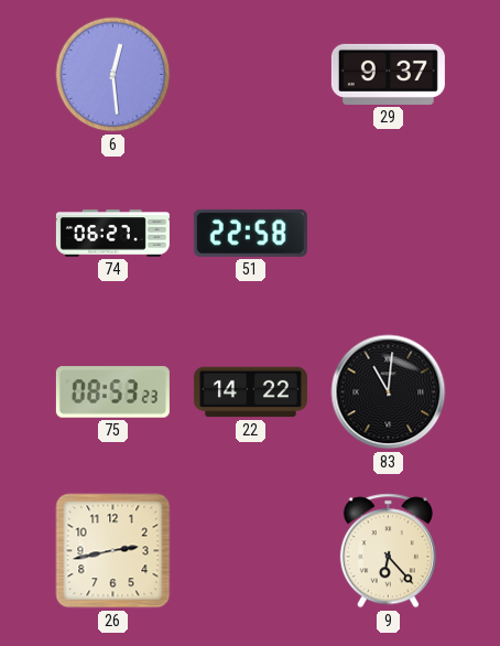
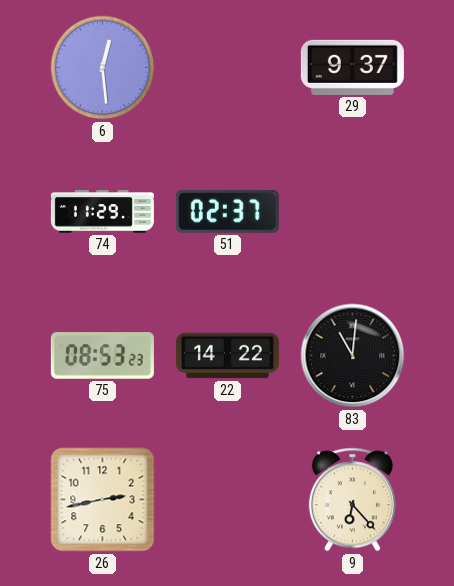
74: 06:27 -> 11:29
51: 22:58 -> 02:37
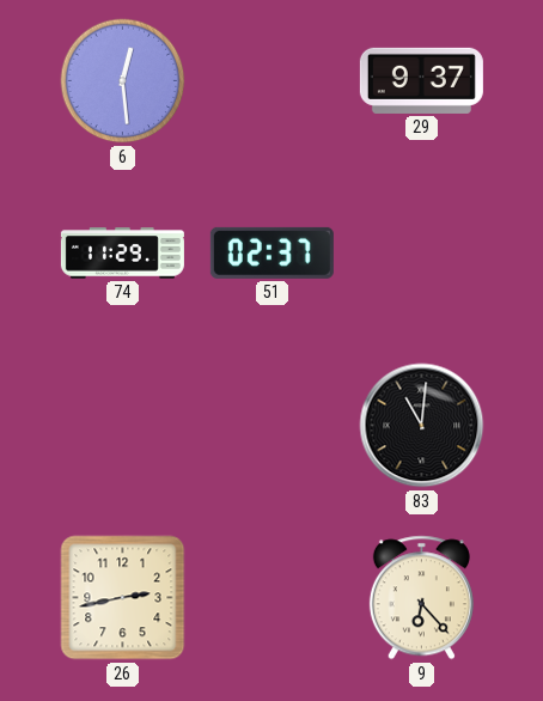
75: 08:53 -> none
22: 14:22 -> none
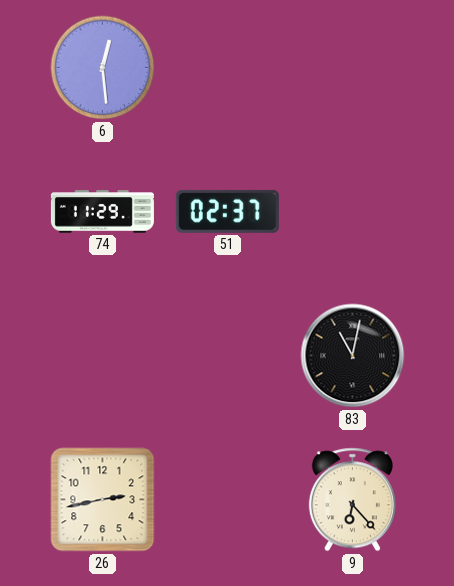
29: 9:37 -> none
83: 11:01 -> 11:02
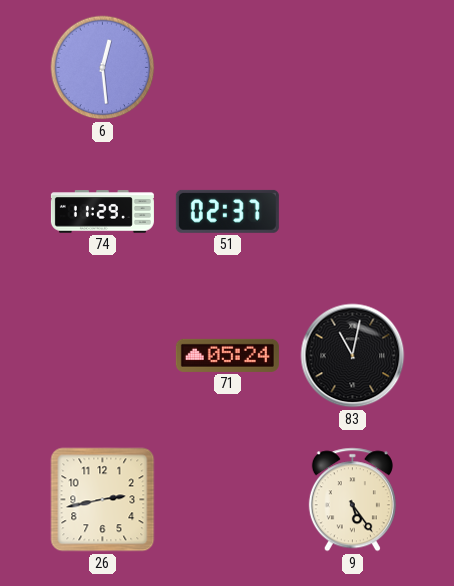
71: none -> 05:24
9: 6:23 -> 5:24
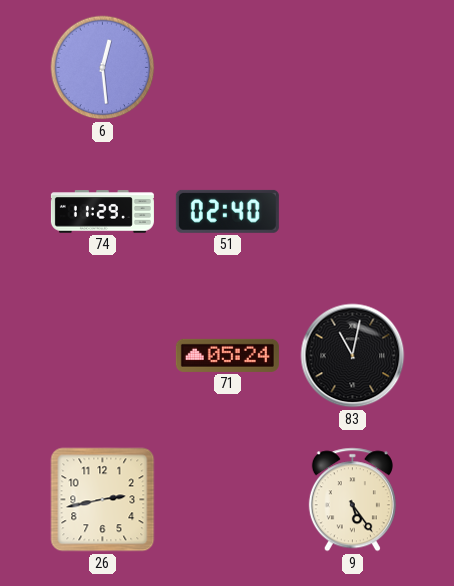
51: 02:37 -> 02:40
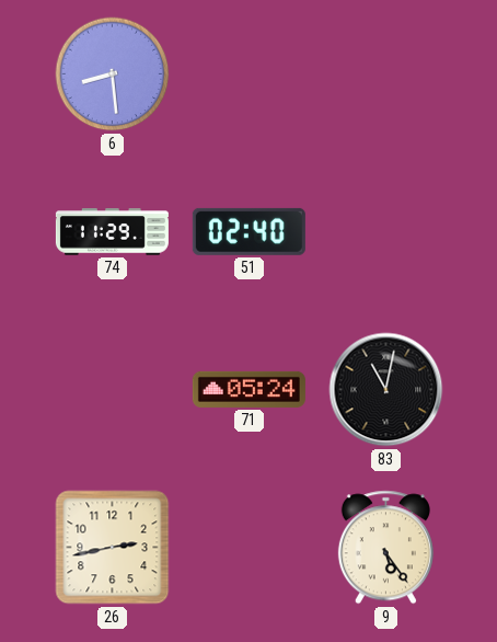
6: 12:29 -> 8:29
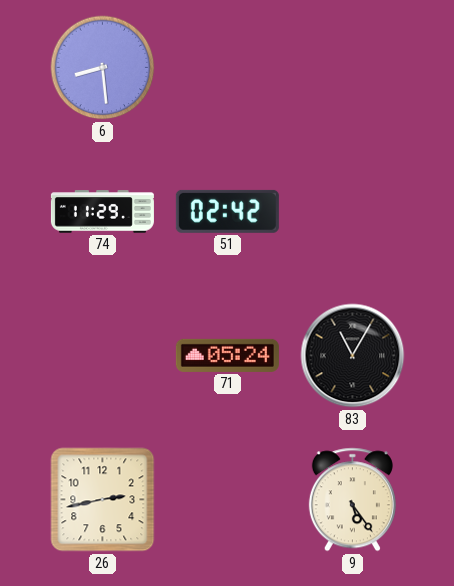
51: 02:40 -> 02:42
83: 11:02 -> 11:05
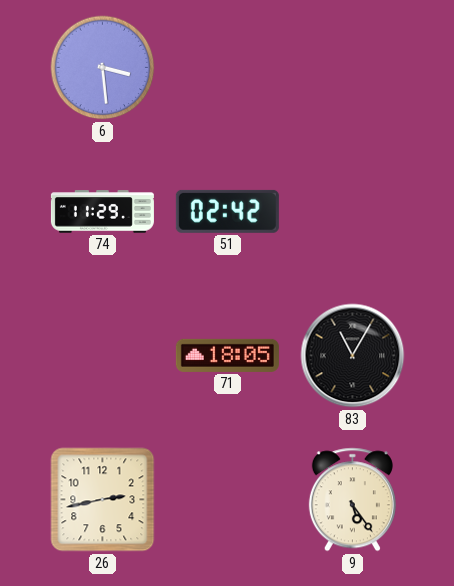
6: 8:29 -> 3:29
71: 05:24 -> 18:05
